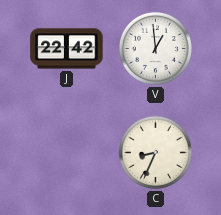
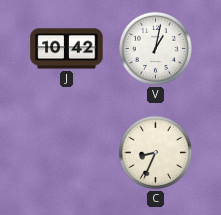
J: 22:42 -> 10:42
V: 12:59 -> 1:02
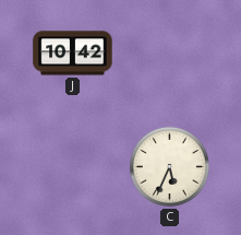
V: 1:02 -> none
C: 8:34 -> 5:34
